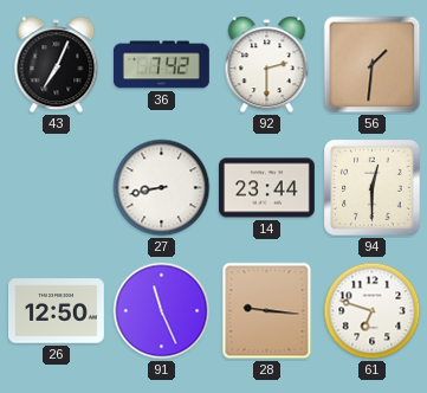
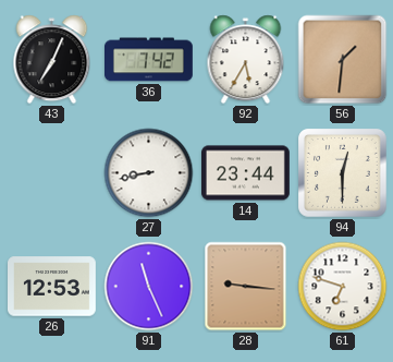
92: 2:30 -> 5:35
26: 12:50 -> 12:53
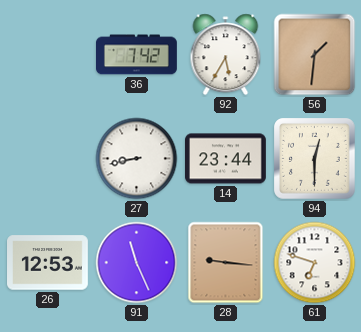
43: 7:04 -> none
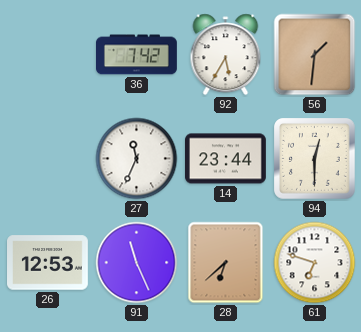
27: 8:43 -> 11:34
28: 9:16 -> 6:38
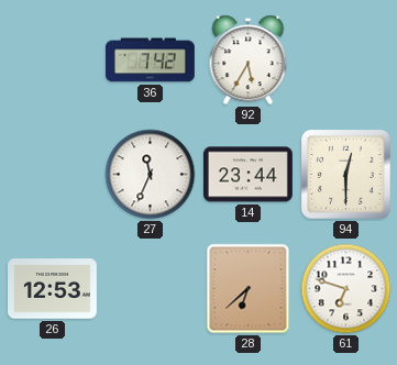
56: 1:31 -> none
91: 11:26 -> none
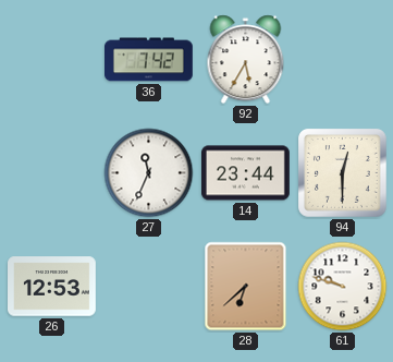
61: 6:48 -> 9:48
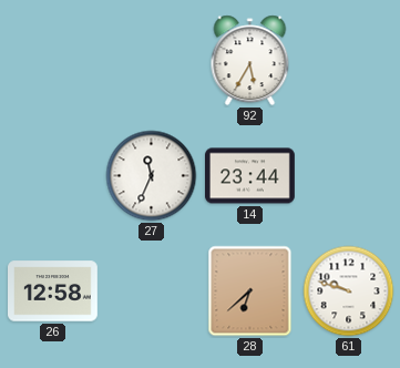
36: 7:42 -> none
94: 12:30 -> none
26: 12:53 -> 12:58
